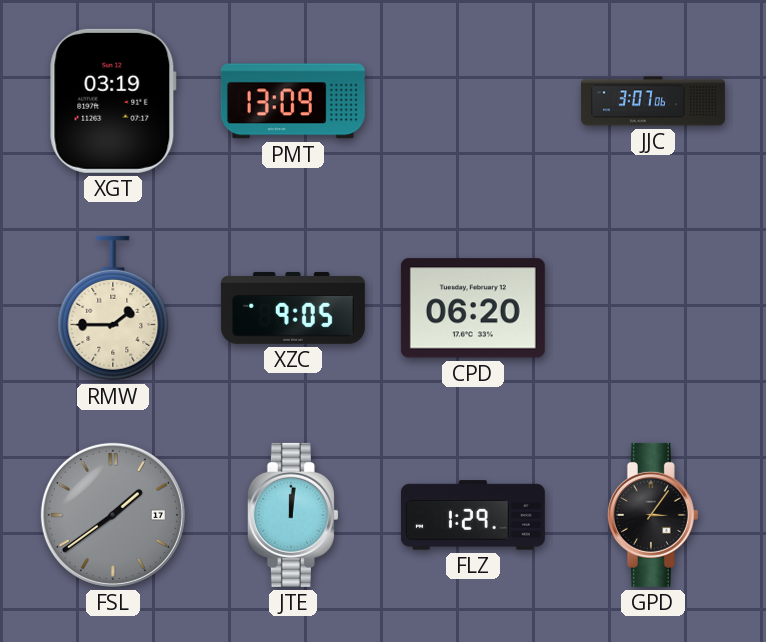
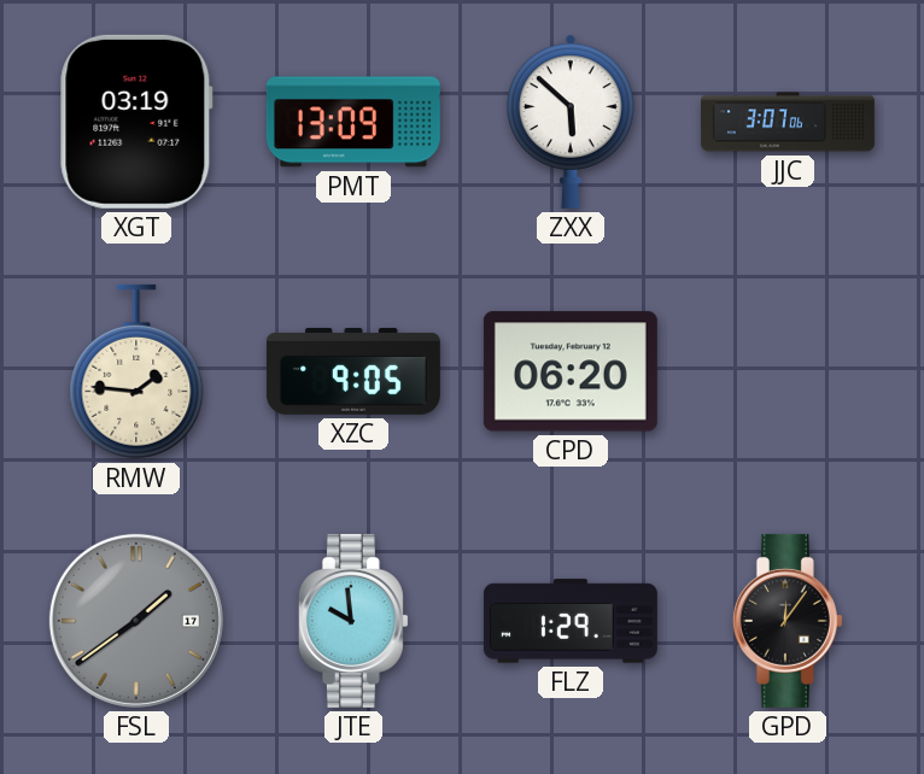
ZXX: none -> 5:52
RMW: 1:45 -> 1:46
JTE: 12:01 -> 9:59
GPD: 3:06 -> 12:06
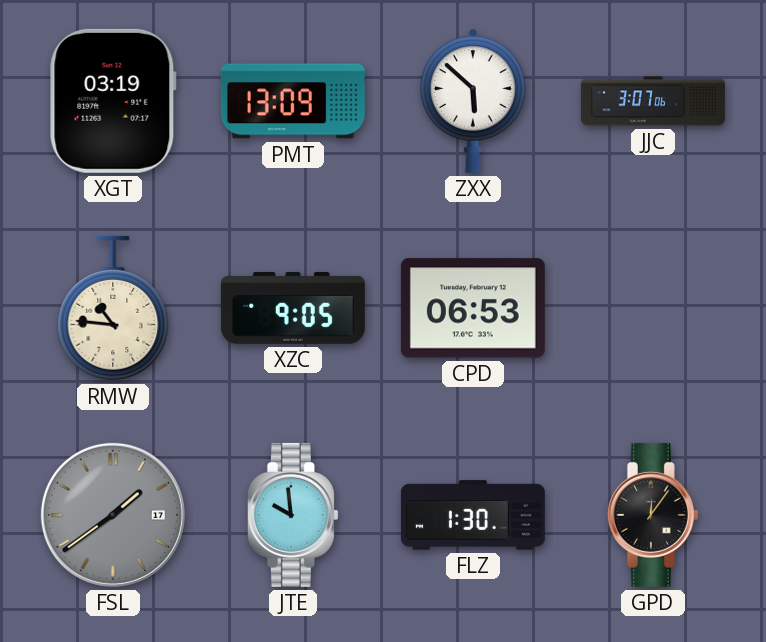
RMW: 1:46 -> 10:46
CPD: 06:20 -> 06:53
FLZ: 1:29 -> 1:30
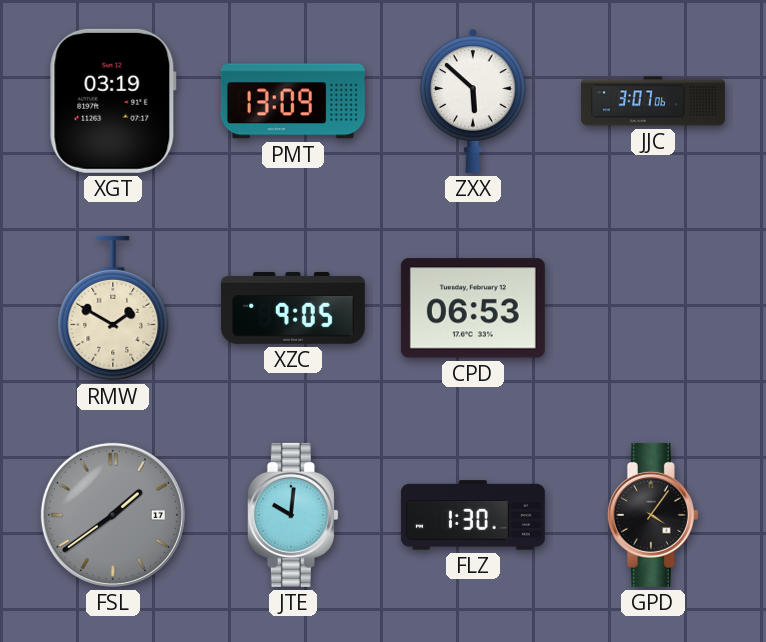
RMW: 10:46 -> 1:50
JTE: 9:59 -> 10:01
GPD: 12:06 -> 4:06
